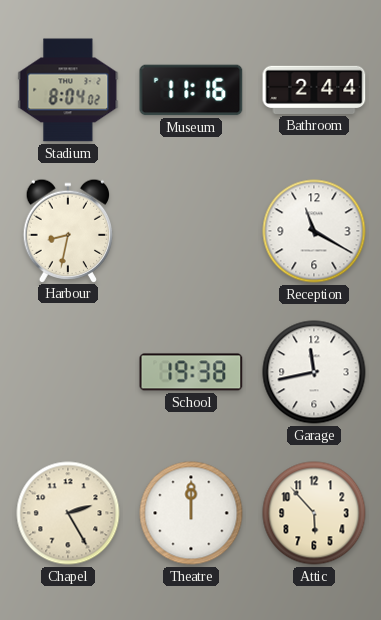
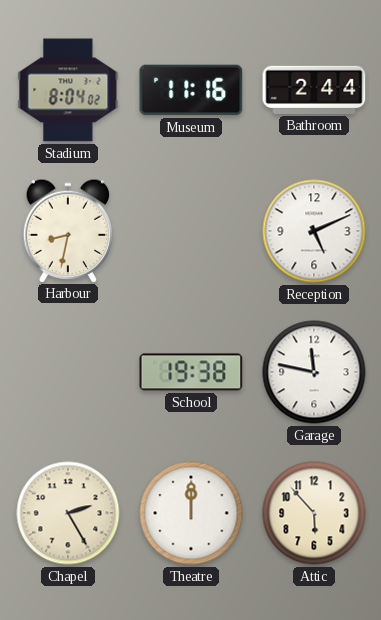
Reception: 11:20 -> 5:11
Garage: 11:43 -> 11:47
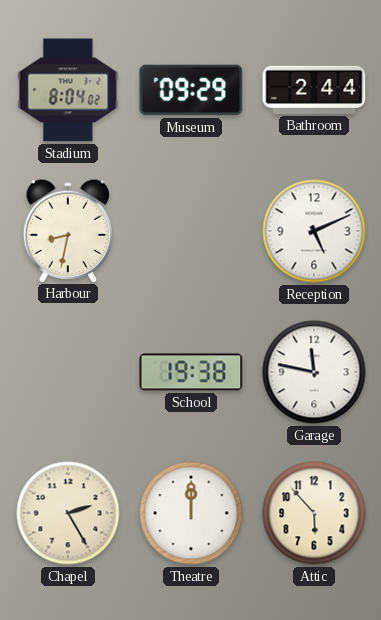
Museum: 11:16 -> 09:29
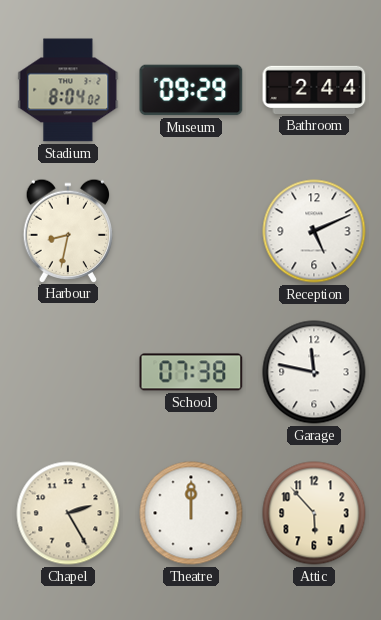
School: 19:38 -> 07:38
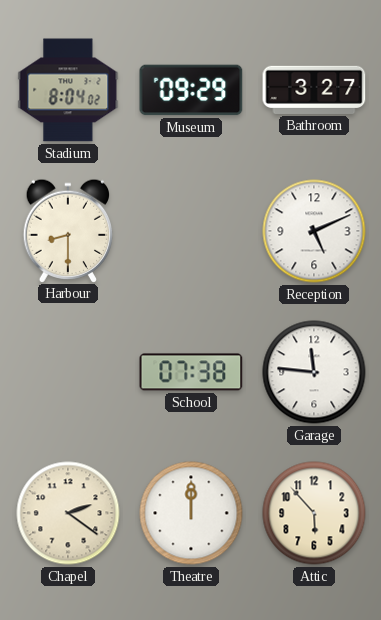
Bathroom: 2:44 -> 3:27
Harbour: 8:32 -> 8:30
Garage: 11:47 -> 11:46
Chapel: 2:25 -> 2:21
